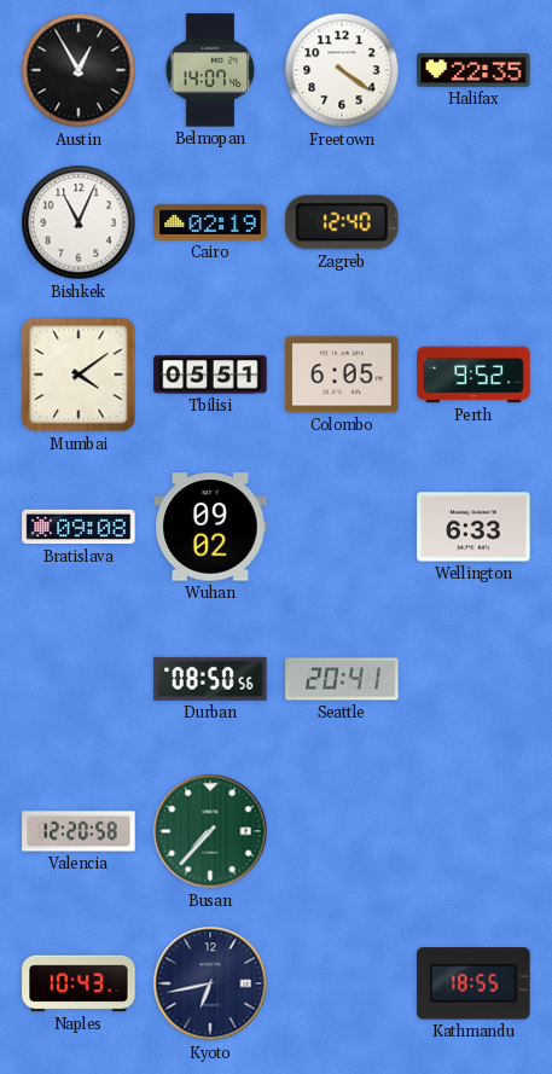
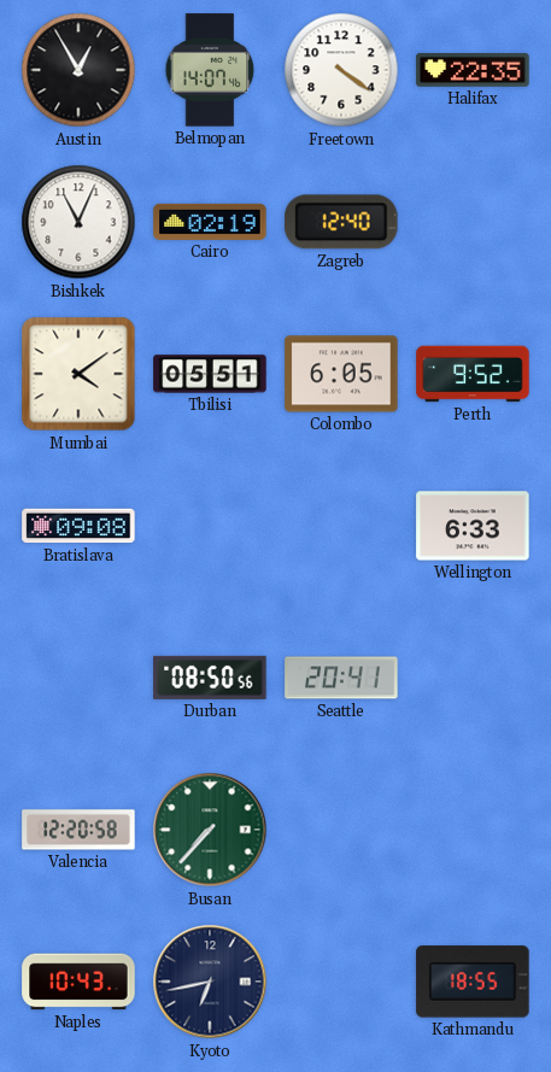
Wuhan: 09:02 -> none
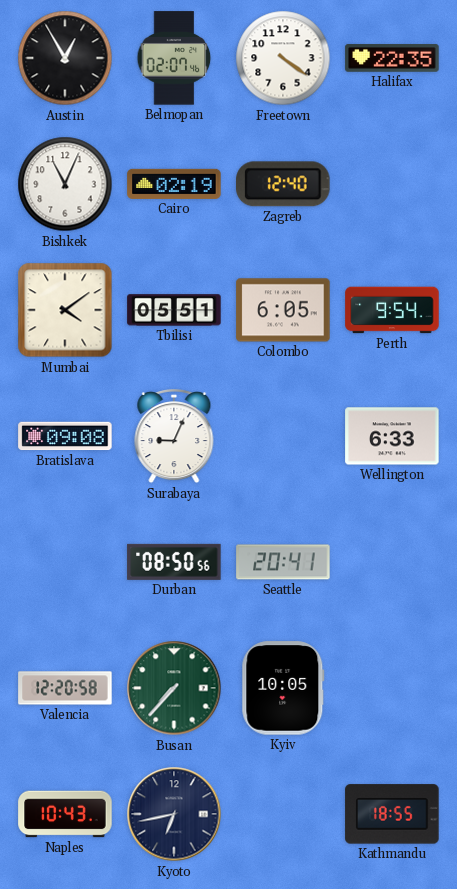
Belmopan: 14:07 -> 02:07
Perth: 9:52 -> 9:54
Surabaya: none -> 9:04
Kyiv: none -> 10:05
